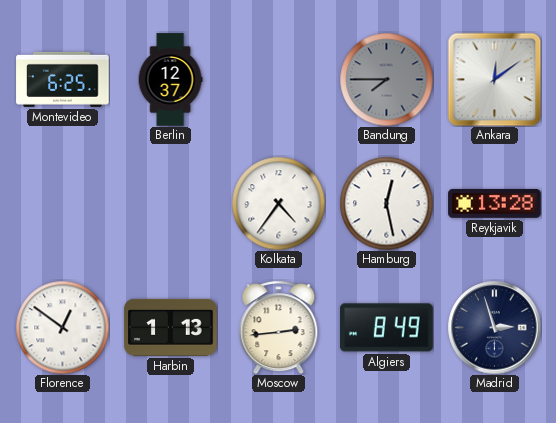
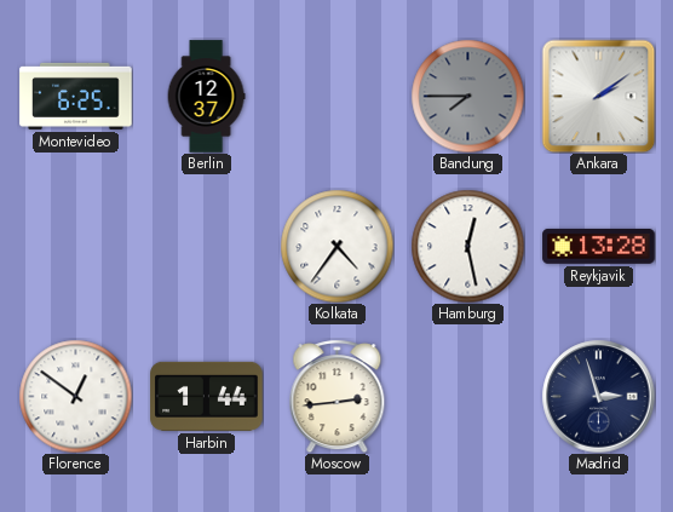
Ankara: 12:09 -> 2:09
Harbin: 1:13 -> 1:44
Algiers: 8:49 -> none
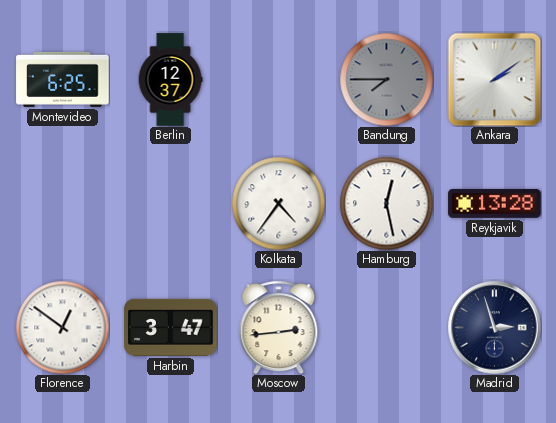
Harbin: 1:44 -> 3:47
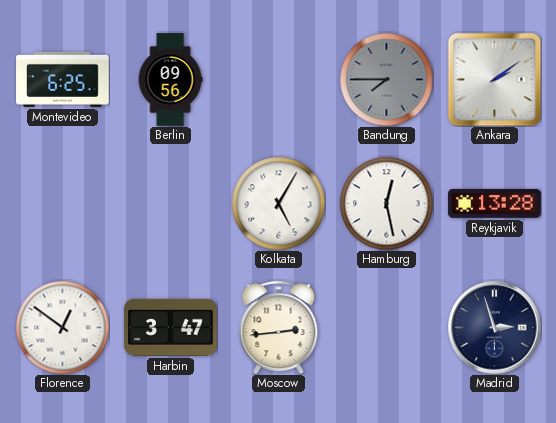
Berlin: 12:37 -> 09:56
Kolkata: 4:36 -> 5:05
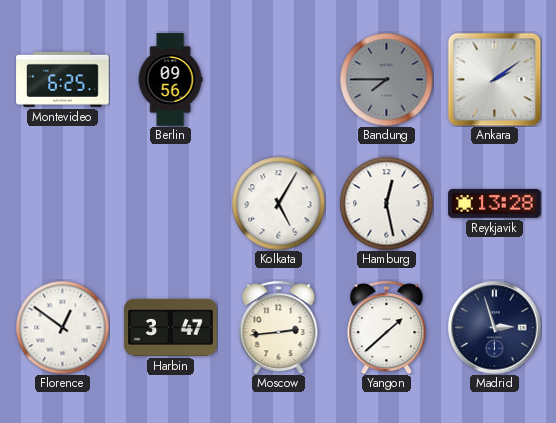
Yangon: none -> 1:38
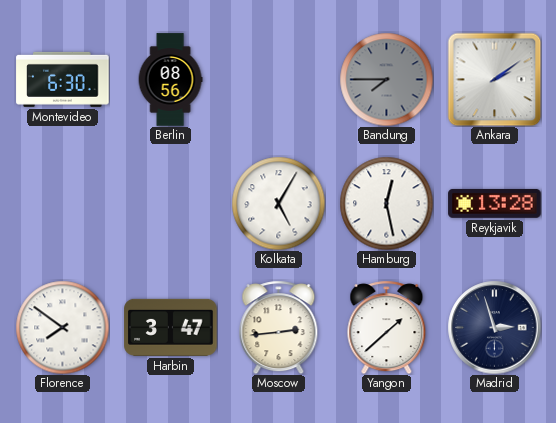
Montevideo: 6:25 -> 6:30
Berlin: 09:56 -> 08:56
Florence: 12:51 -> 7:51
